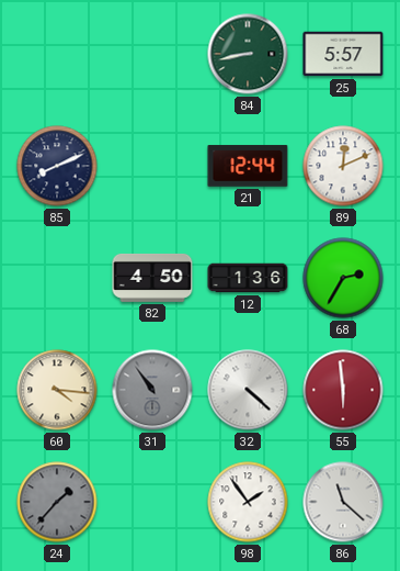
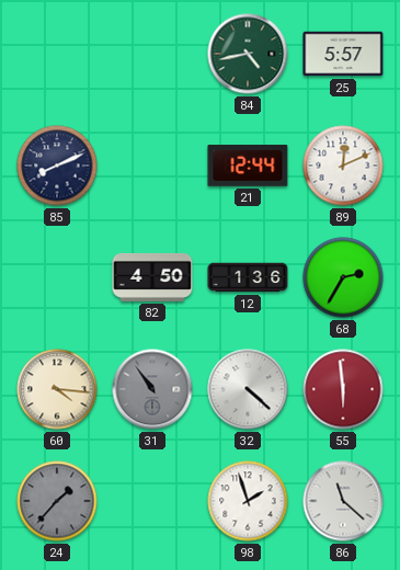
84: 8:43 -> 4:43
98: 1:54 -> 1:57
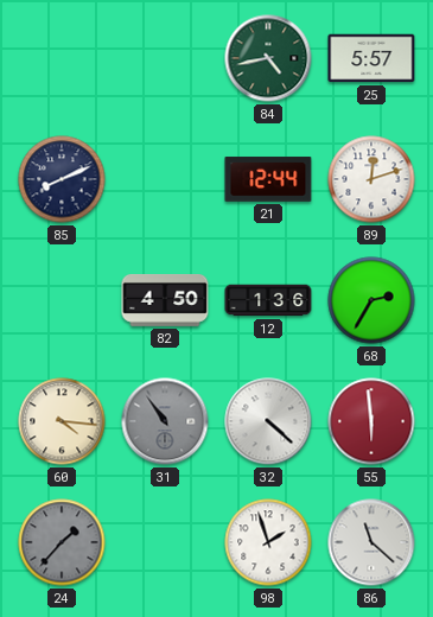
89: 12:11 -> 12:12
